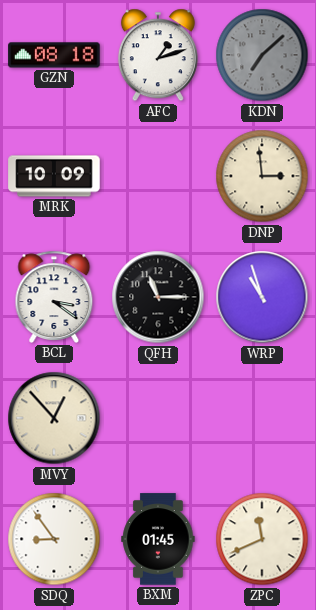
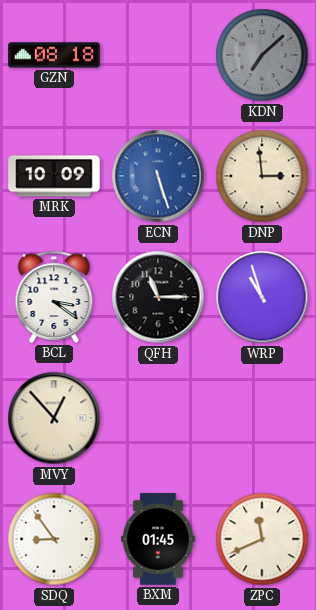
AFC: 1:12 -> none
ECN: none -> 5:27
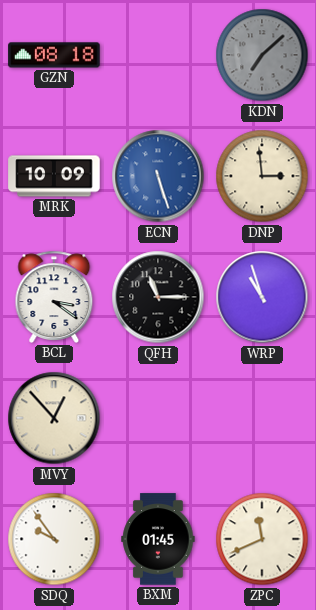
SDQ: 8:54 -> 9:54
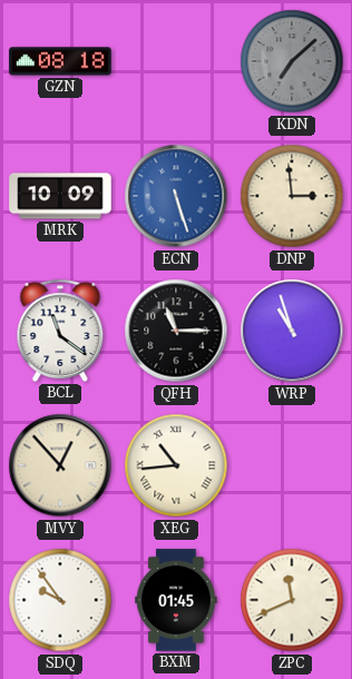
BCL: 3:21 -> 11:21
XEG: none -> 10:44
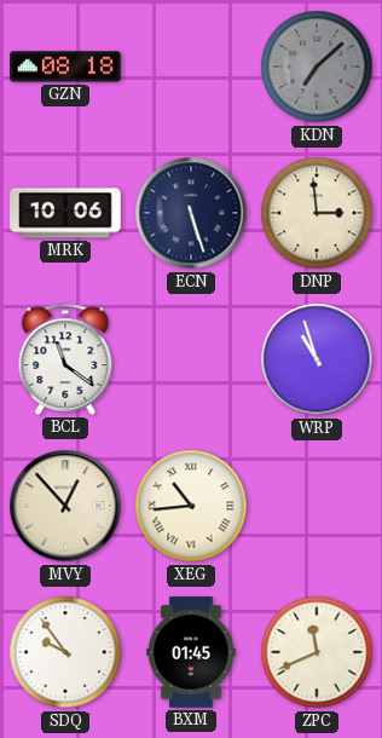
MRK: 10:09 -> 10:06
ECN dial: blue -> navy
QFH: 11:15 -> none
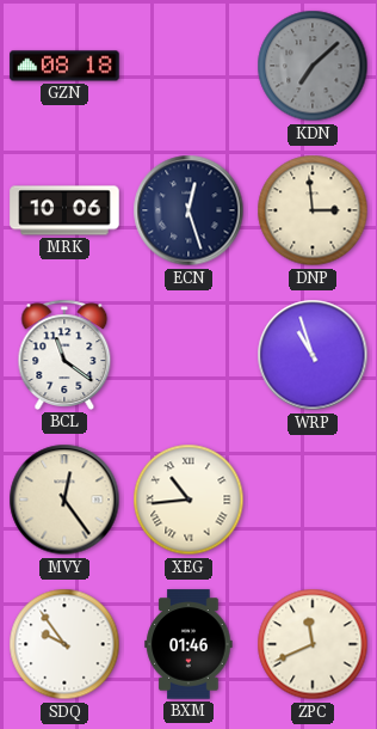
ECN: 5:27 -> 12:27
MVY: 12:53 -> 12:24
BXM: 01:45 -> 01:46
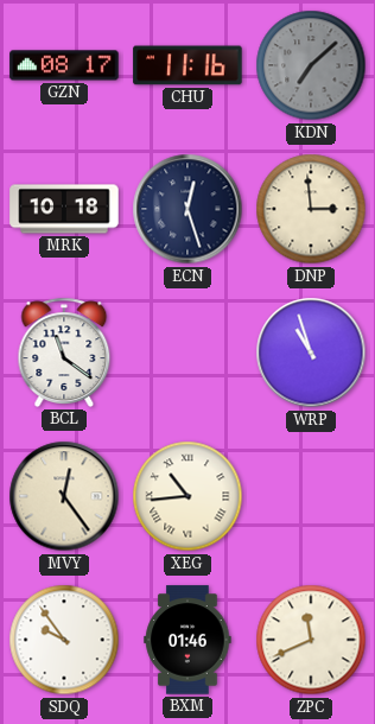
GZN: 08:18 -> 08:17
CHU: none -> 11:16
MRK: 10:06 -> 10:18
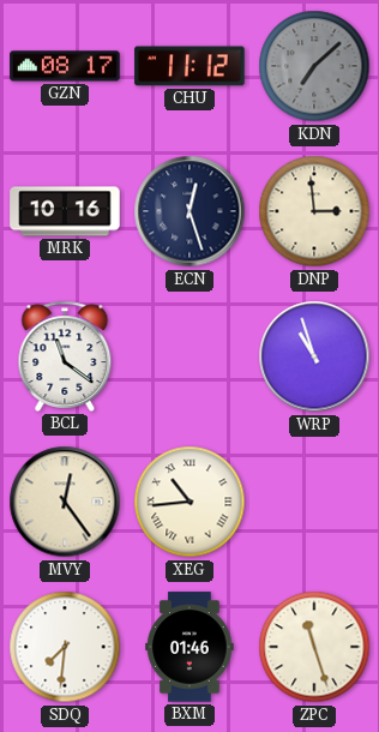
CHU: 11:16 -> 11:12
MRK: 10:18 -> 10:16
SDQ: 9:54 -> 7:31
ZPC: 11:41 -> 11:27
